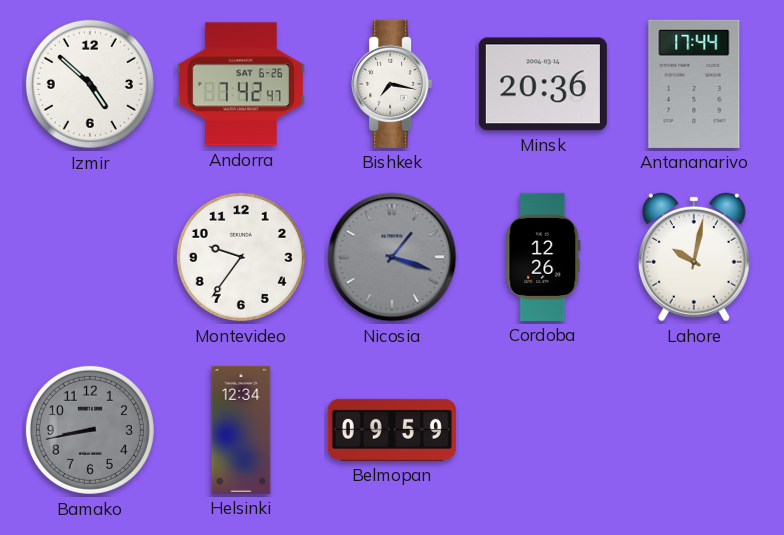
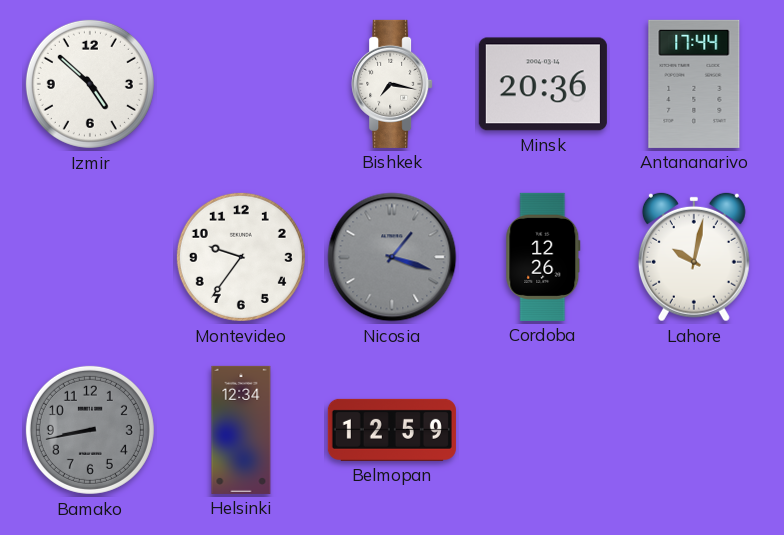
Andorra: 7:42 -> none
Belmopan: 09:59 -> 12:59
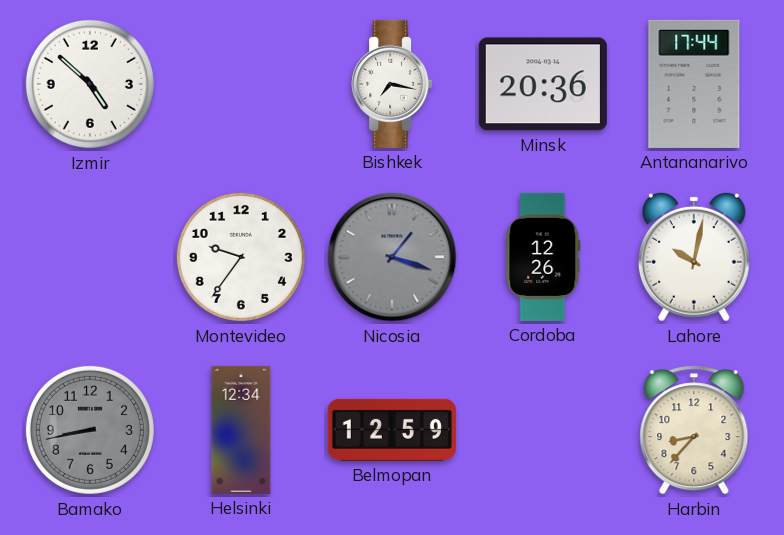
Harbin: none -> 8:37
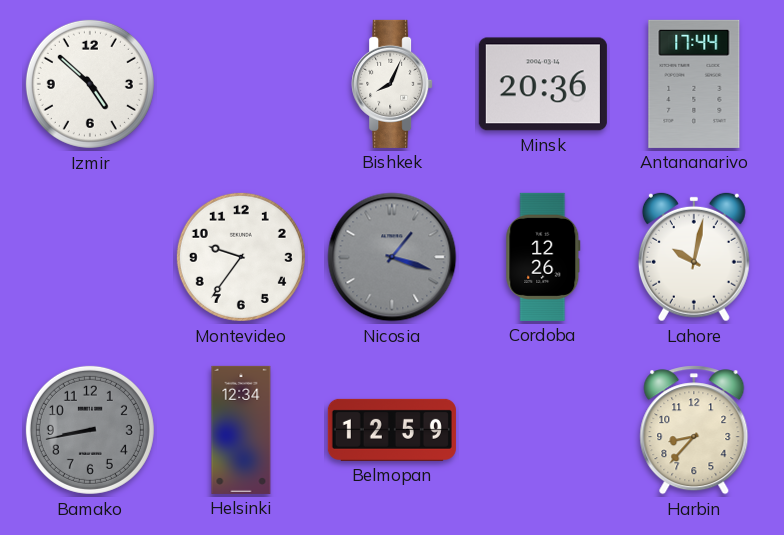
Bishkek: 7:17 -> 8:04
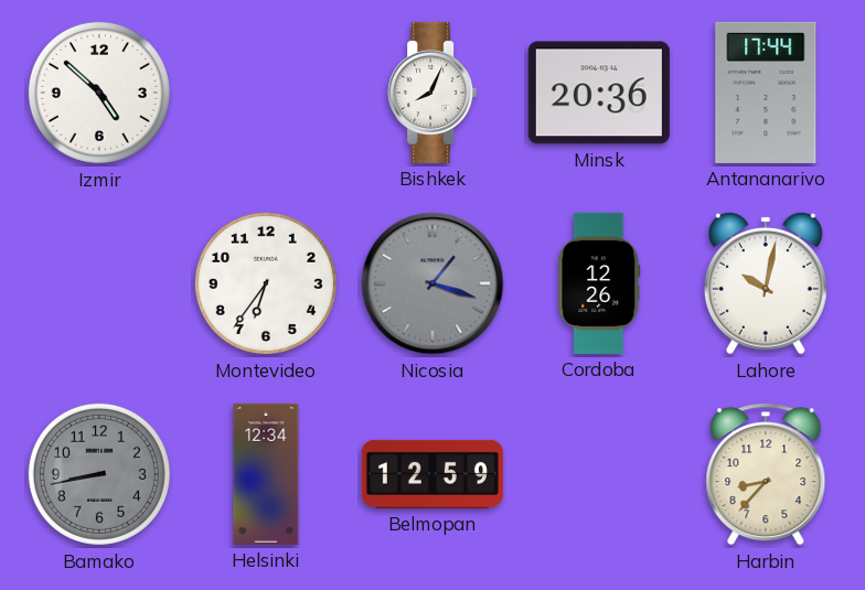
Montevideo: 9:36 -> 6:36
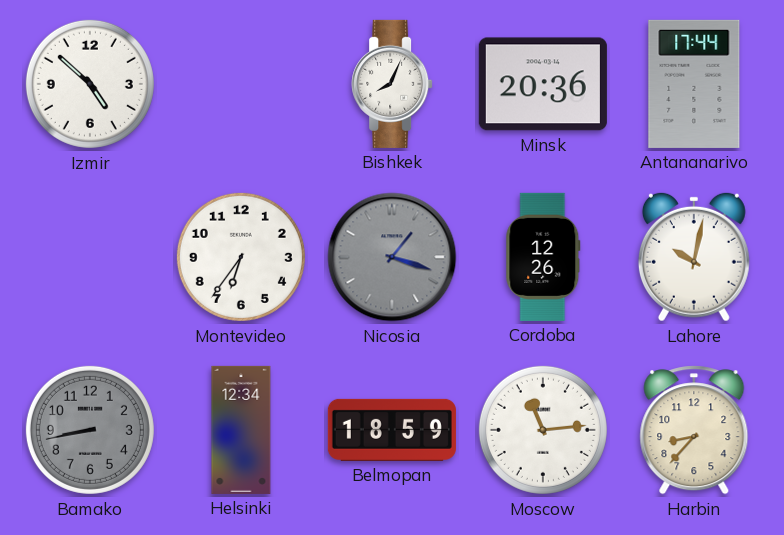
Belmopan: 12:59 -> 18:59
Moscow: none -> 11:14
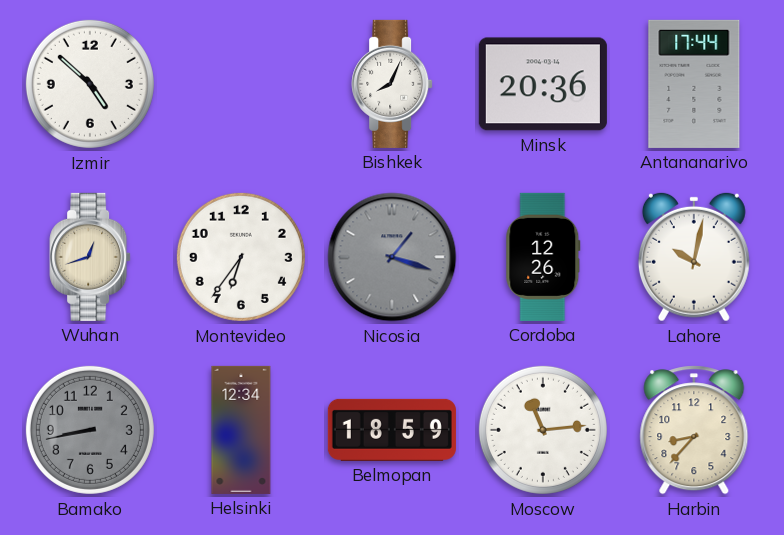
Wuhan: none -> 12:42
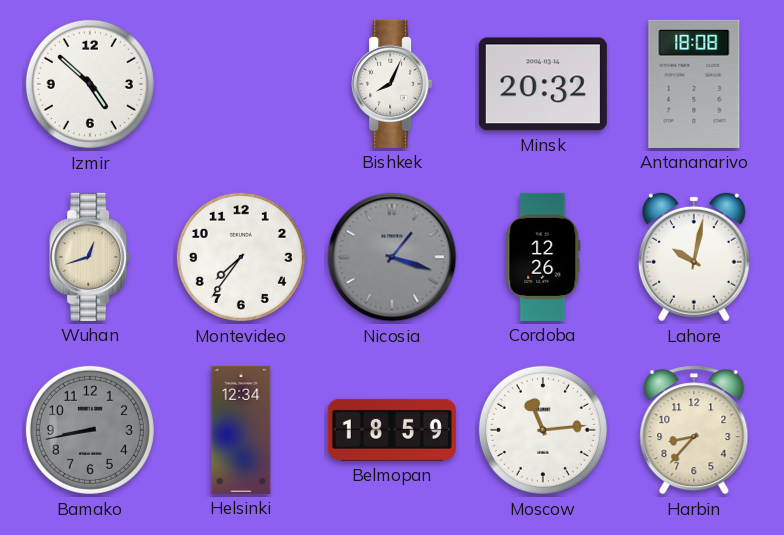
Minsk: 20:36 -> 20:32
Antananarivo: 17:44 -> 18:08
Montevideo: 6:36 -> 7:36
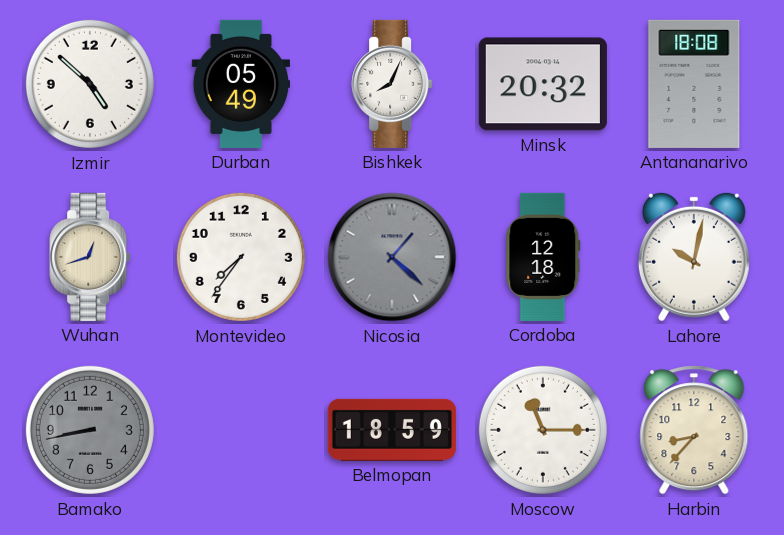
Durban: none -> 05:49
Nicosia: 1:18 -> 1:22
Cordoba: 12:26 -> 12:18
Helsinki: 12:34 -> none
Moscow: 11:14 -> 11:15
